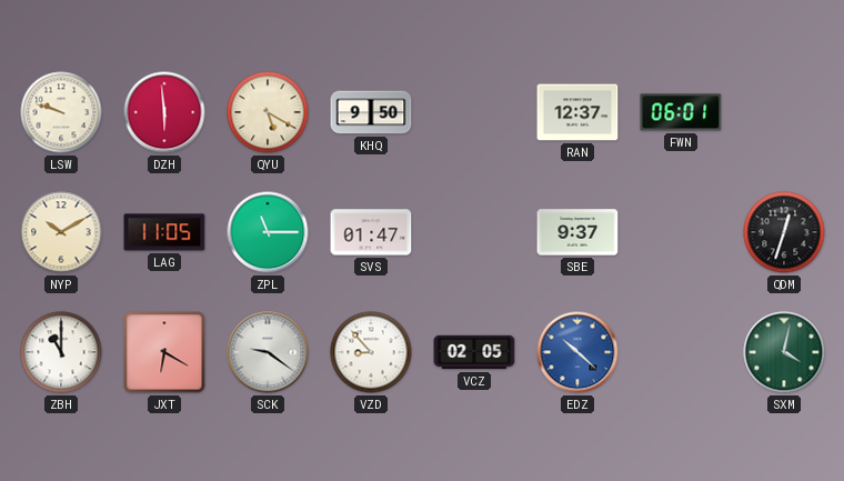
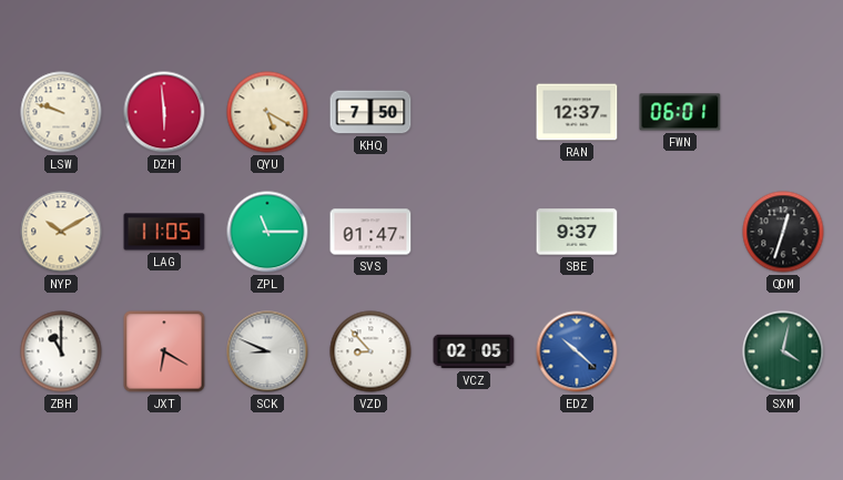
KHQ: 9:50 -> 7:50
SCK: 9:21 -> 8:49
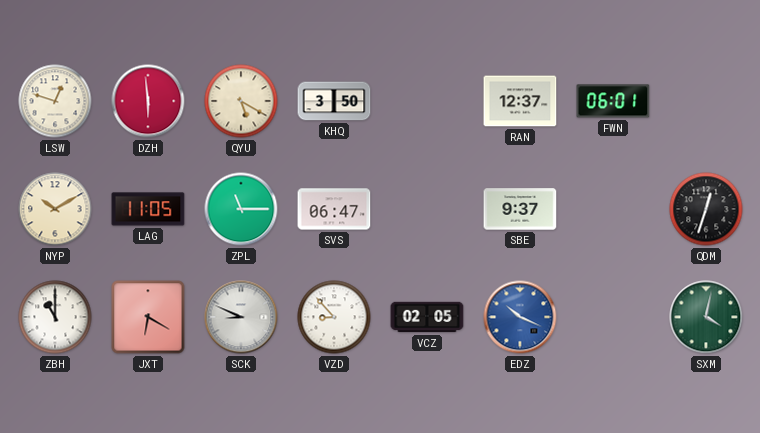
LSW: 9:48 -> 12:48
KHQ: 7:50 -> 3:50
SVS: 01:47 -> 06:47
EDZ: 10:22 -> 10:19
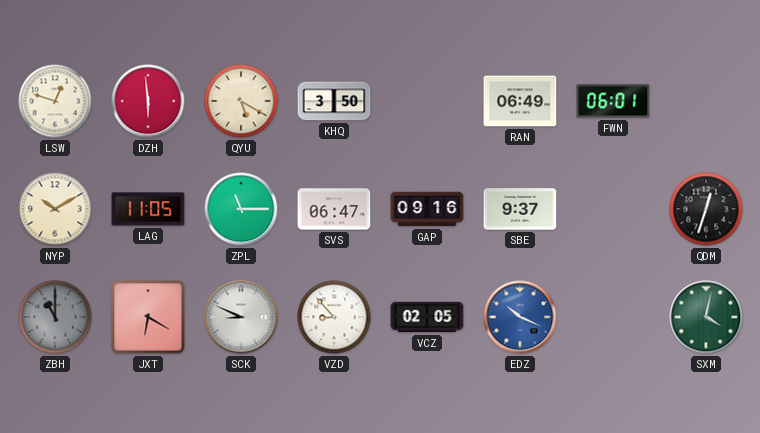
RAN: 12:37 -> 06:49
GAP: none -> 09:16
ZBH dial: white -> grey
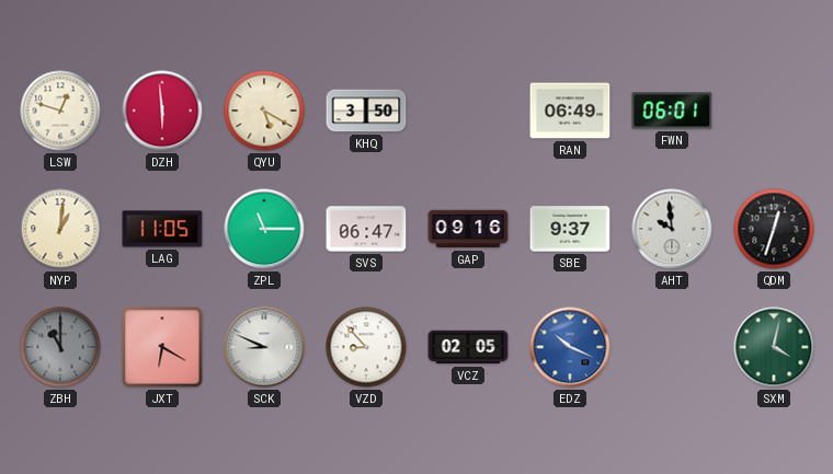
NYP: 10:10 -> 1:01
AHT: none -> 9:59
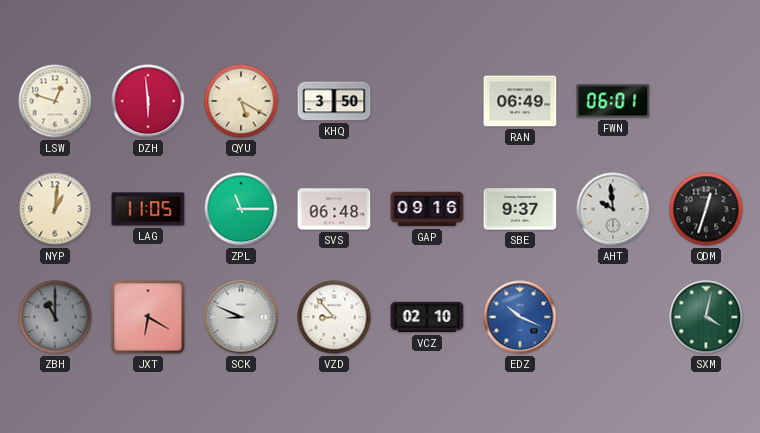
SVS: 06:47 -> 06:48
VCZ: 02:05 -> 02:10
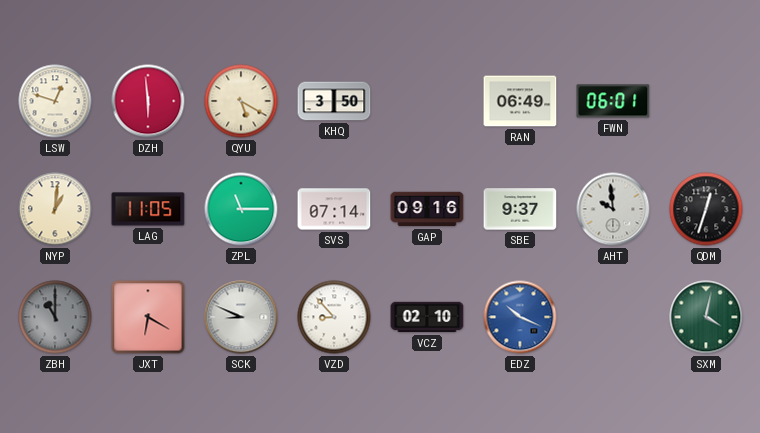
SVS: 06:48 -> 07:14
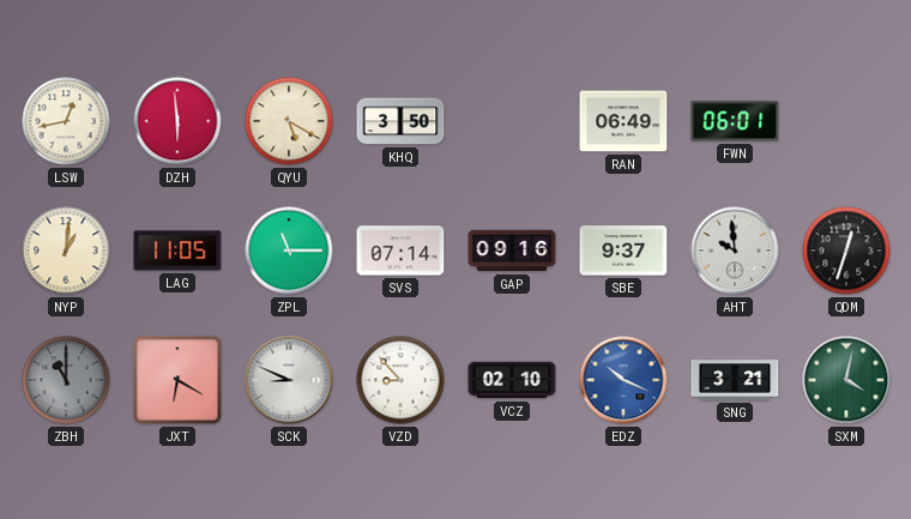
LSW: 12:48 -> 12:43
SNG: none -> 3:21
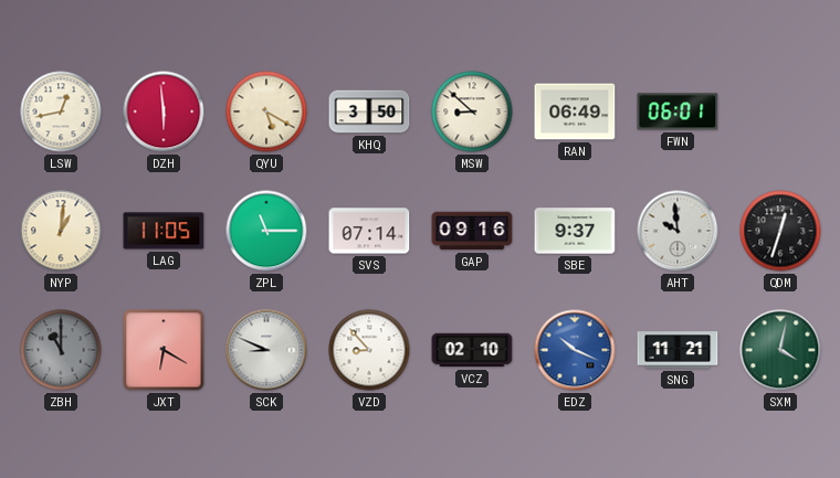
MSW: none -> 8:52
SNG: 3:21 -> 11:21
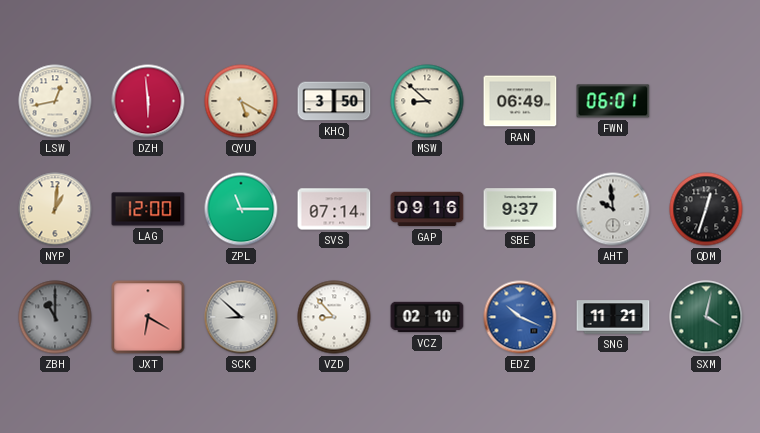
LAG: 11:05 -> 12:00
SCK: 8:49 -> 8:52
